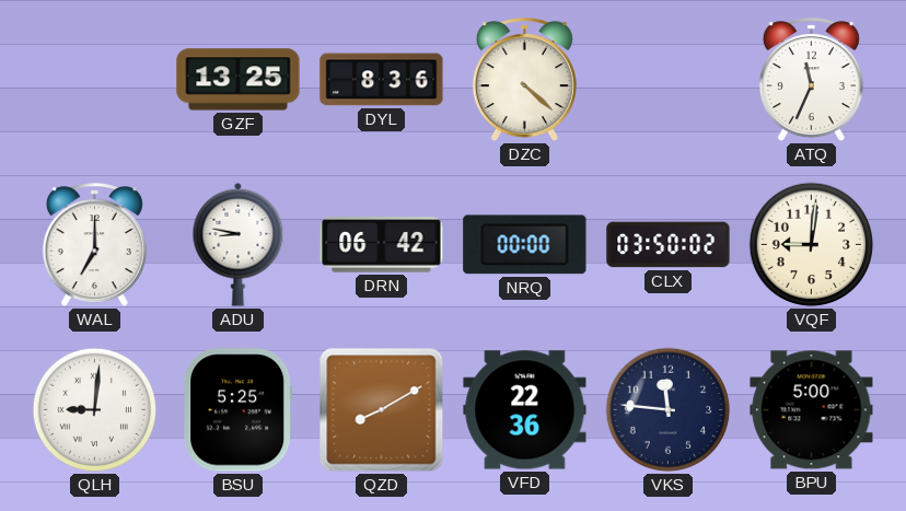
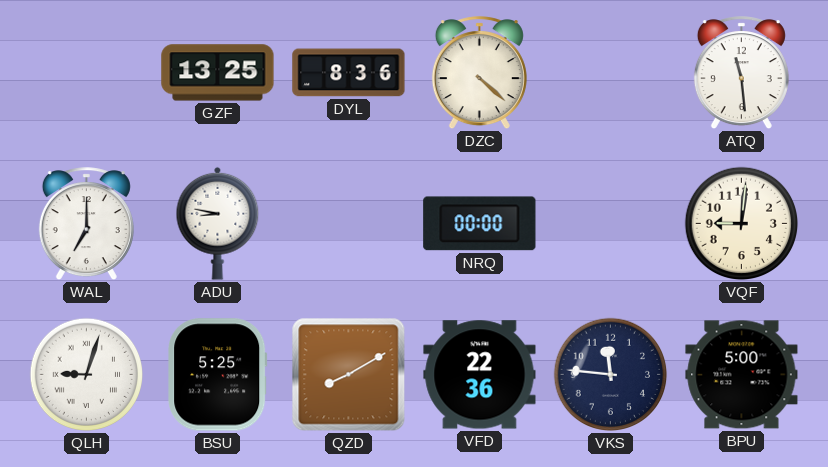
ATQ: 11:34 -> 11:29
DRN: 06:42 -> none
CLX: 03:50 -> none
QLH: 9:01 -> 9:03
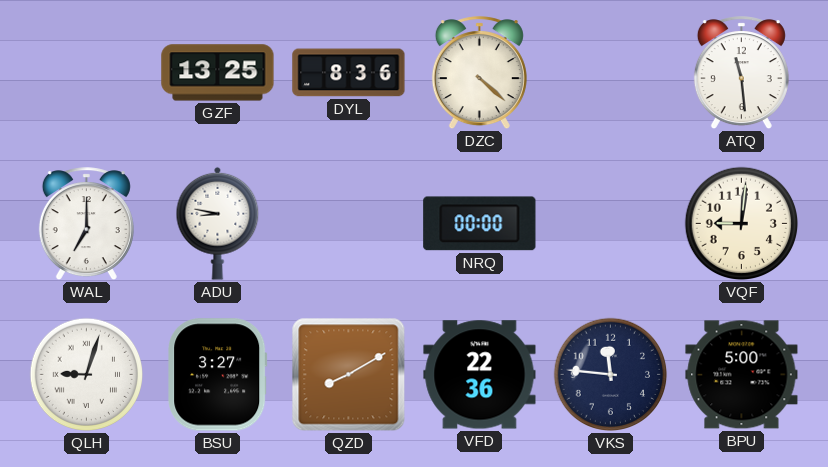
BSU: 5:25 -> 3:27
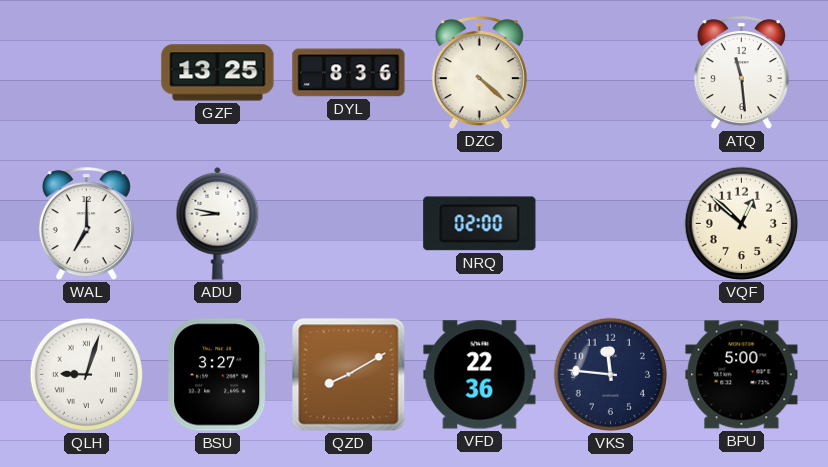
NRQ: 00:00 -> 02:00
VQF: 9:01 -> 12:52
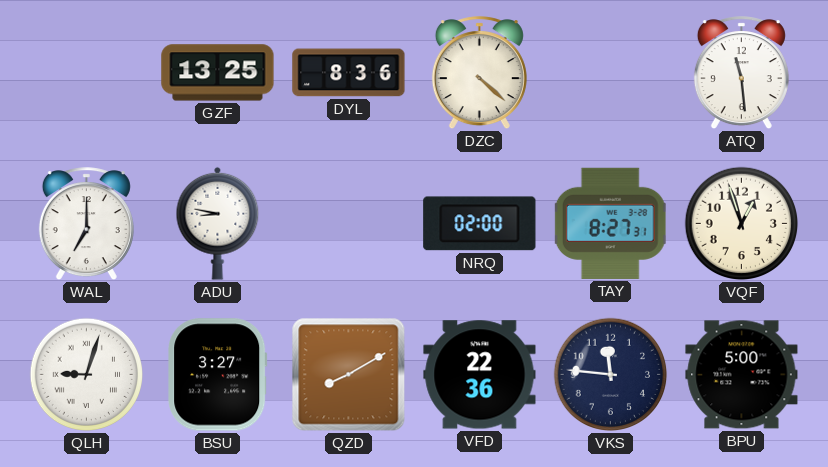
TAY: none -> 8:27
VQF: 12:52 -> 12:57
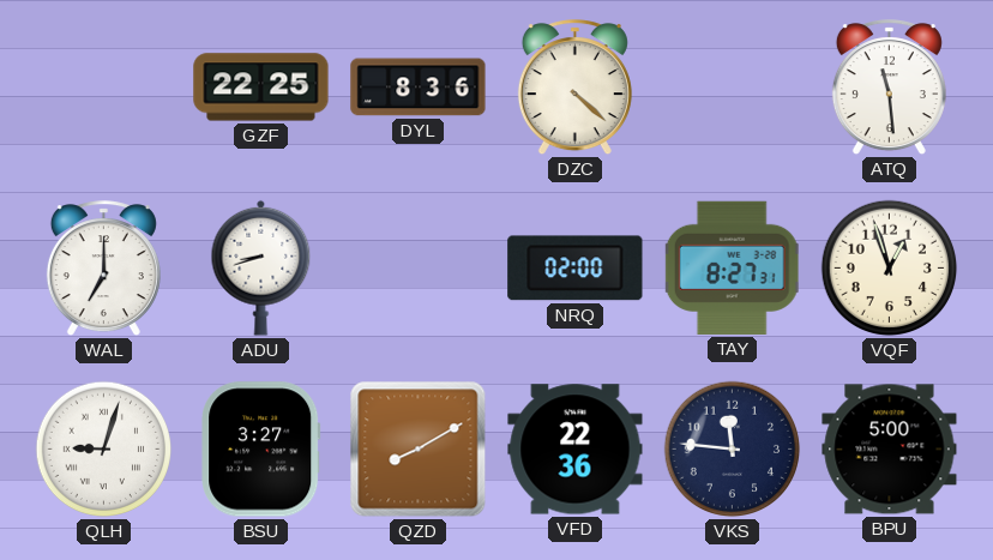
GZF: 13:25 -> 22:25
ADU: 8:47 -> 8:42
